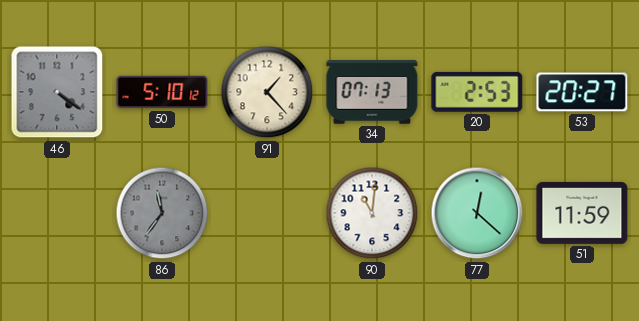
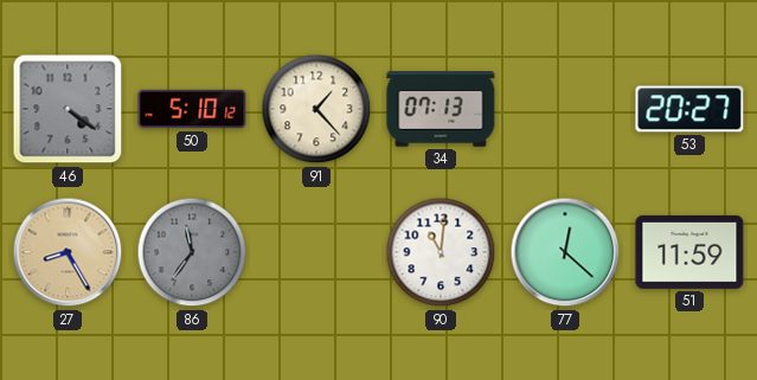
20: 2:53 -> none
27: none -> 8:25
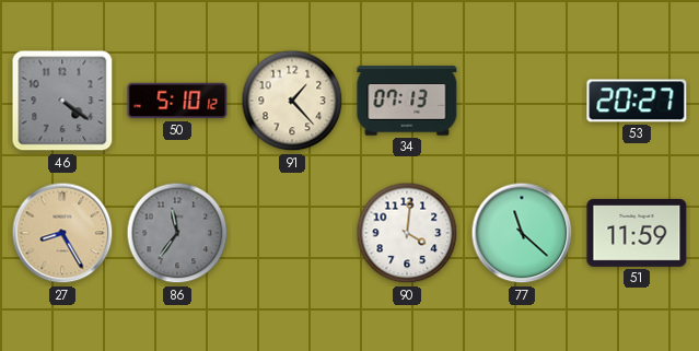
90: 11:01 -> 4:01
77: 12:22 -> 11:22
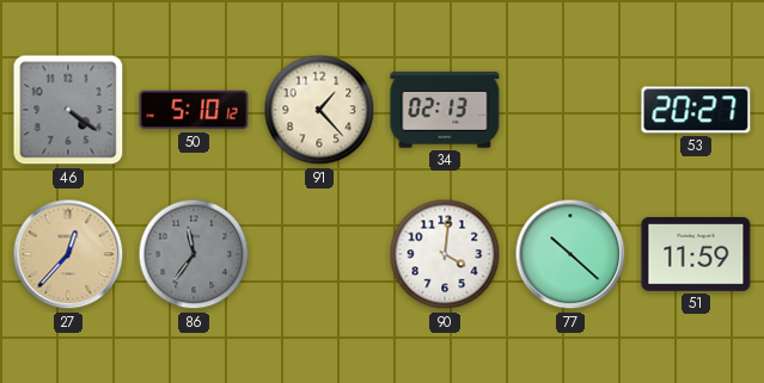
34: 07:13 -> 02:13
27: 8:25 -> 12:37
77: 11:22 -> 10:22
